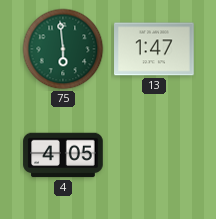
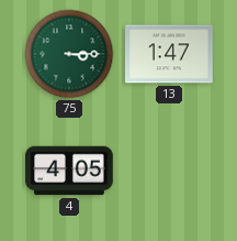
75: 5:59 -> 3:15
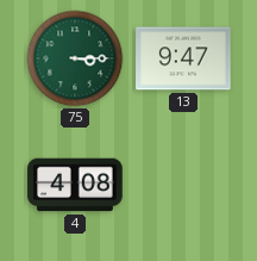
13: 1:47 -> 9:47
4: 4:05 -> 4:08
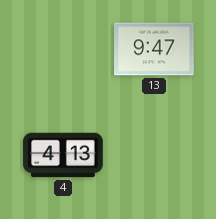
75: 3:15 -> none
4: 4:08 -> 4:13
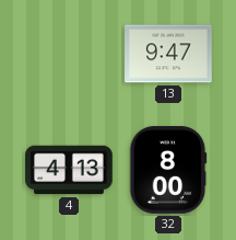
32: none -> 8:00
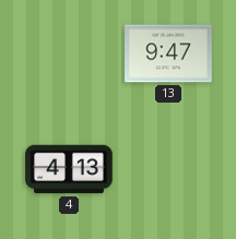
32: 8:00 -> none
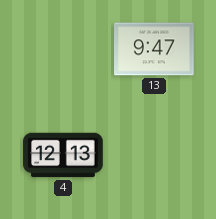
4: 4:13 -> 12:13
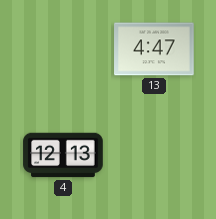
13: 9:47 -> 4:47
